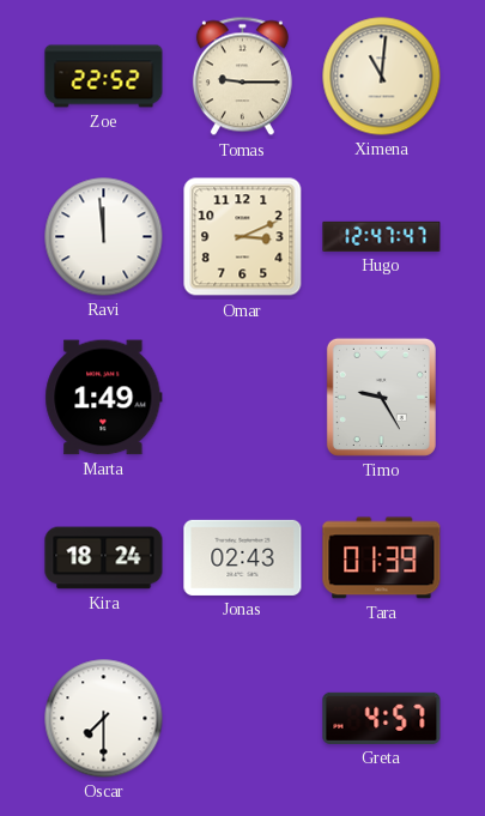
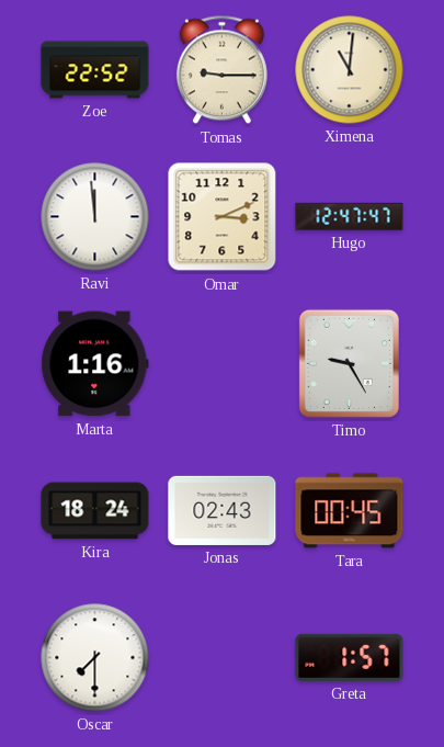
Marta: 1:49 -> 1:16
Tara: 01:39 -> 00:45
Greta: 4:57 -> 1:57
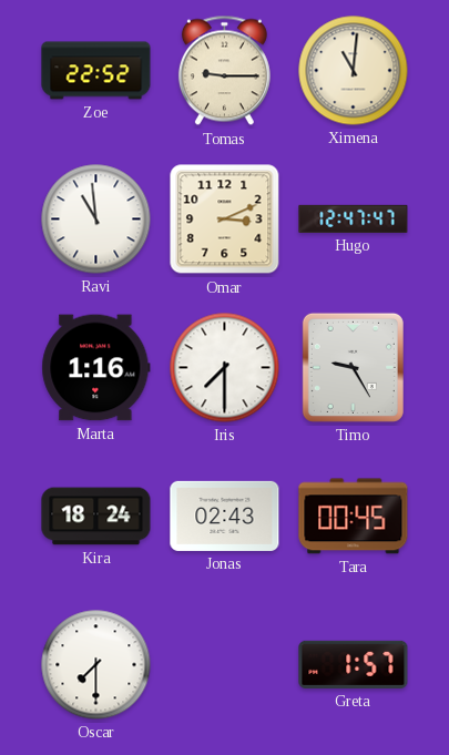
Ravi: 11:59 -> 10:59
Iris: none -> 7:30
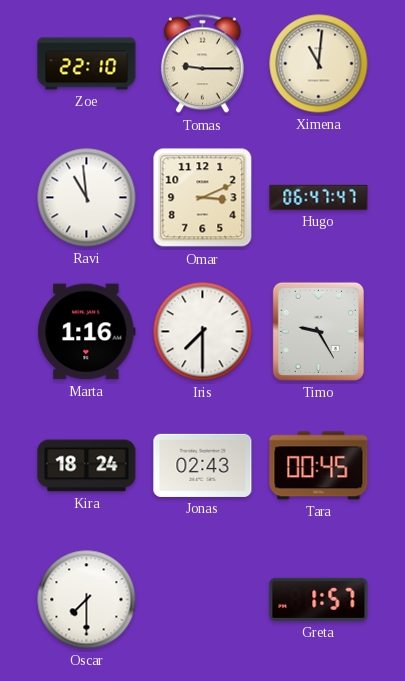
Zoe: 22:52 -> 22:10
Hugo: 12:47 -> 06:47
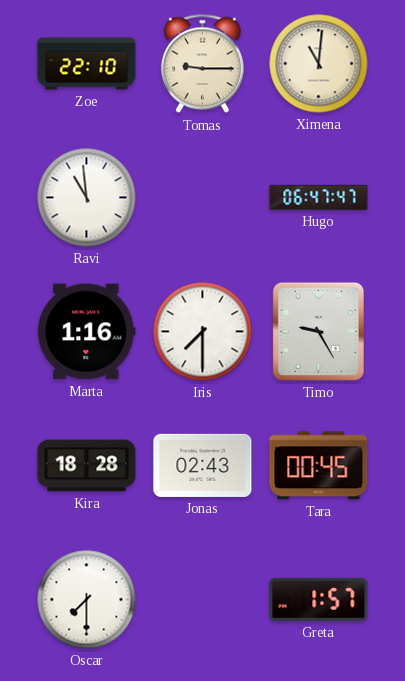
Omar: 3:11 -> none
Kira: 18:24 -> 18:28
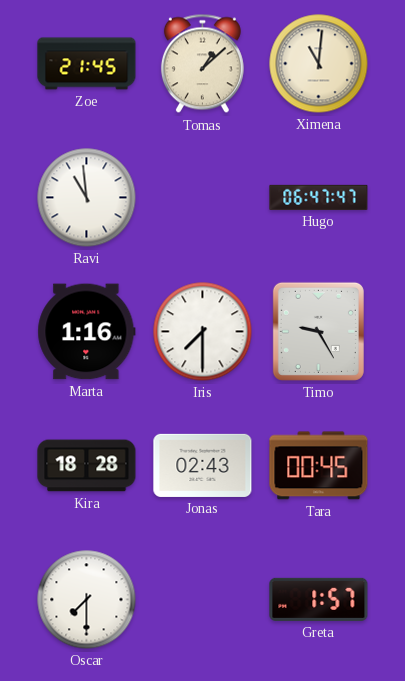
Zoe: 22:10 -> 21:45
Tomas: 9:15 -> 1:08
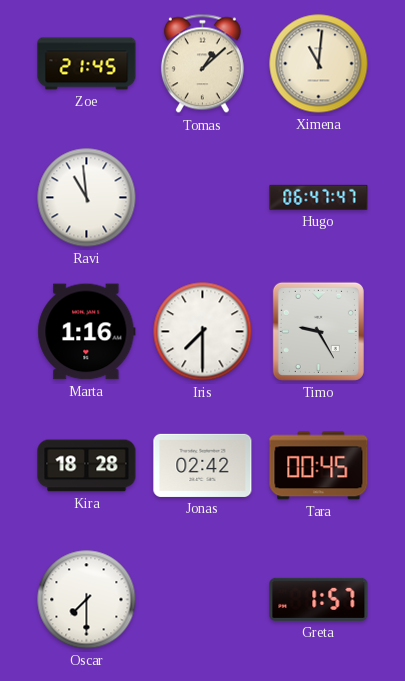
Jonas: 02:43 -> 02:42
